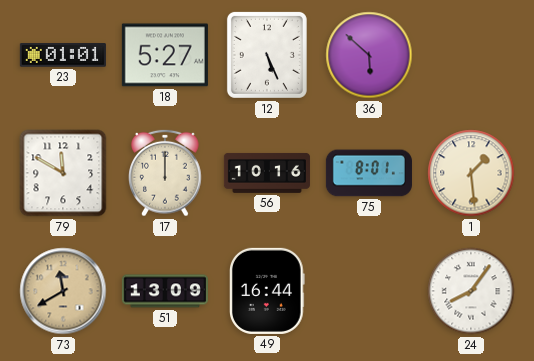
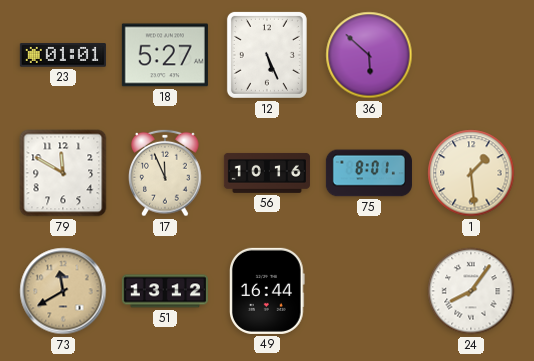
17: 12:00 -> 11:56
51: 13:09 -> 13:12
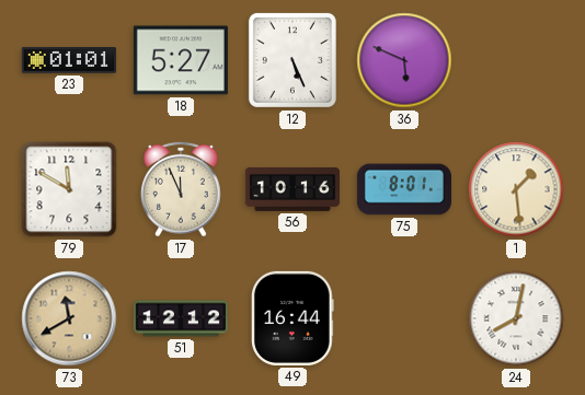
36: 5:52 -> 5:49
51: 13:12 -> 12:12
24: 8:06 -> 8:02
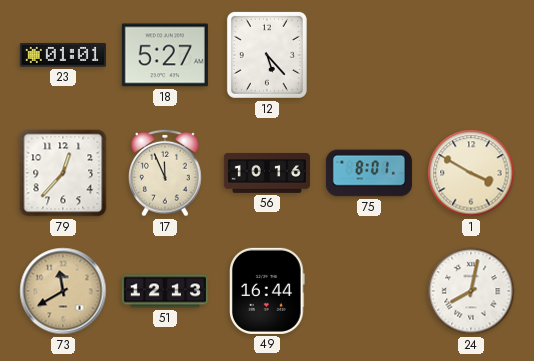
12: 5:26 -> 5:23
36: 5:49 -> none
79: 11:50 -> 12:37
1: 1:29 -> 3:50
51: 12:12 -> 12:13
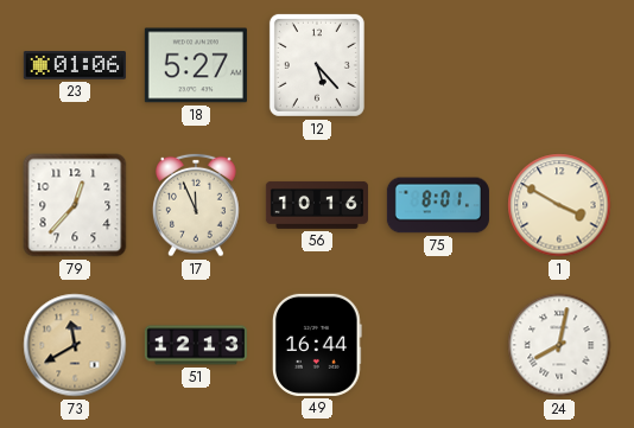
23: 01:01 -> 01:06
